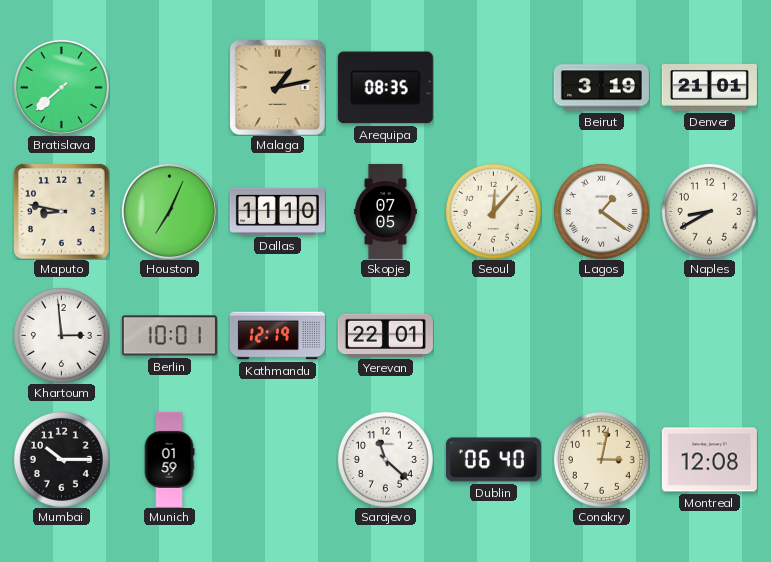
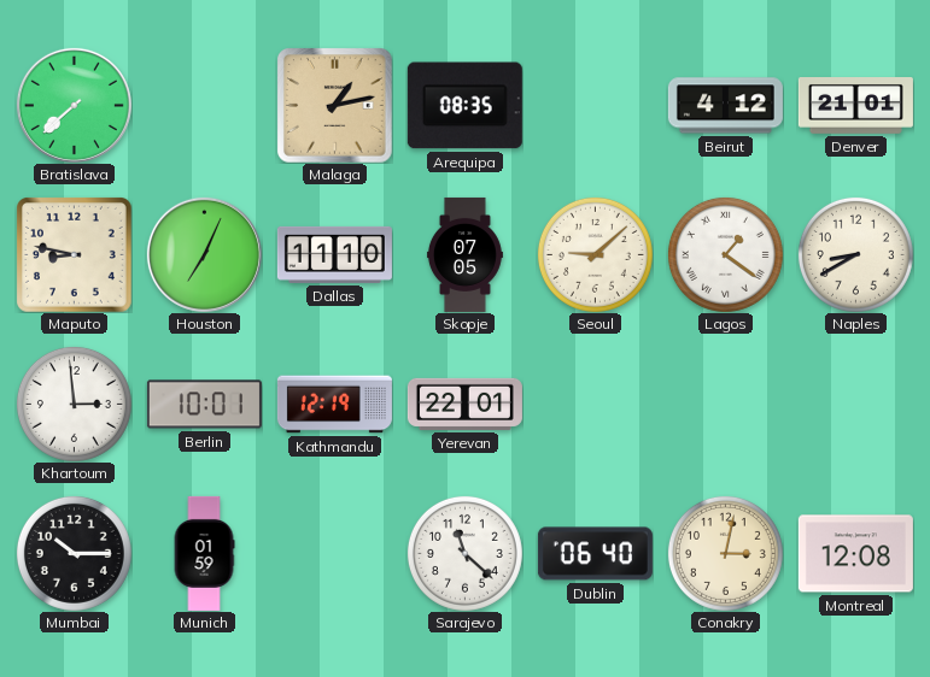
Beirut: 3:19 -> 4:12
Seoul: 12:07 -> 9:08
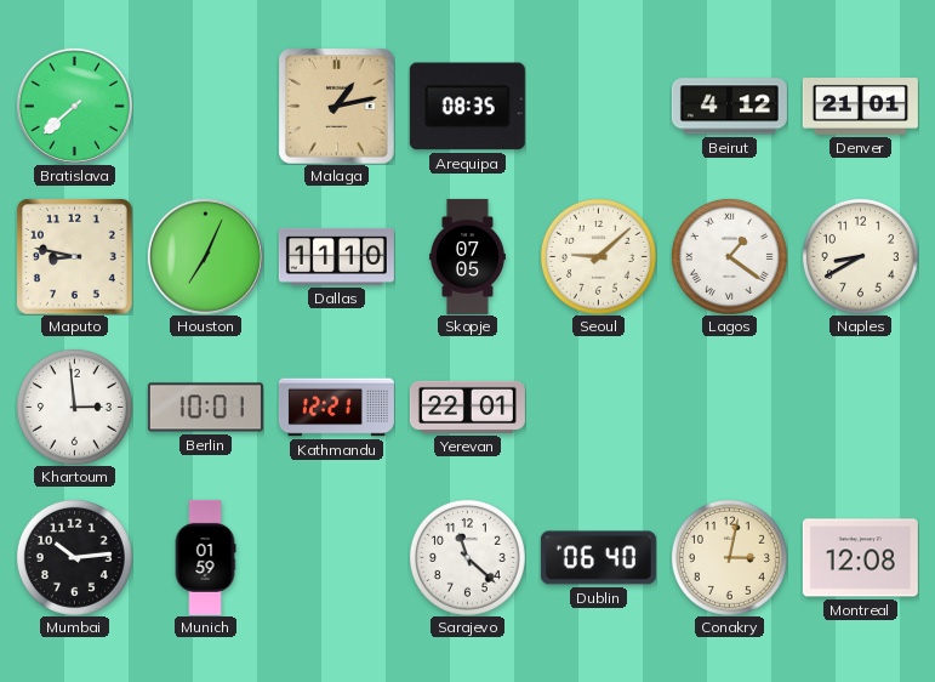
Kathmandu: 12:19 -> 12:21
Mumbai: 10:15 -> 10:14
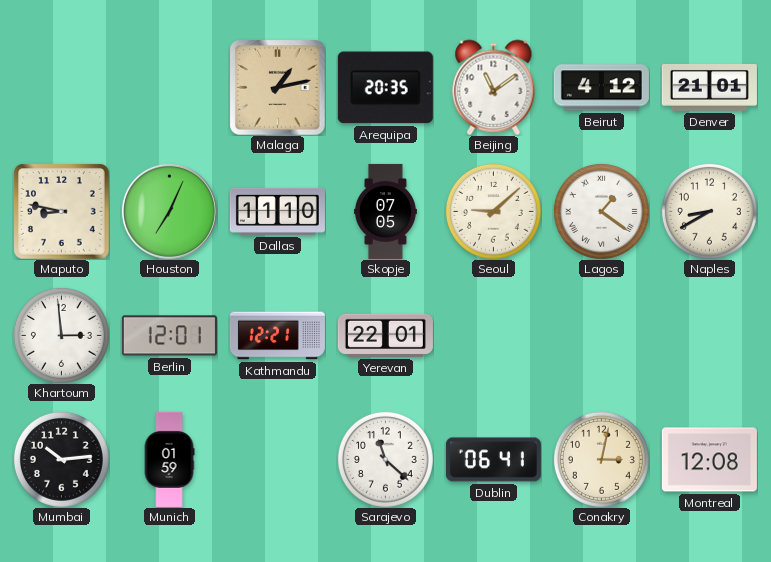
Bratislava: 7:38 -> none
Arequipa: 08:35 -> 20:35
Beijing: none -> 11:09
Berlin: 10:01 -> 12:01
Dublin: 06:40 -> 06:41
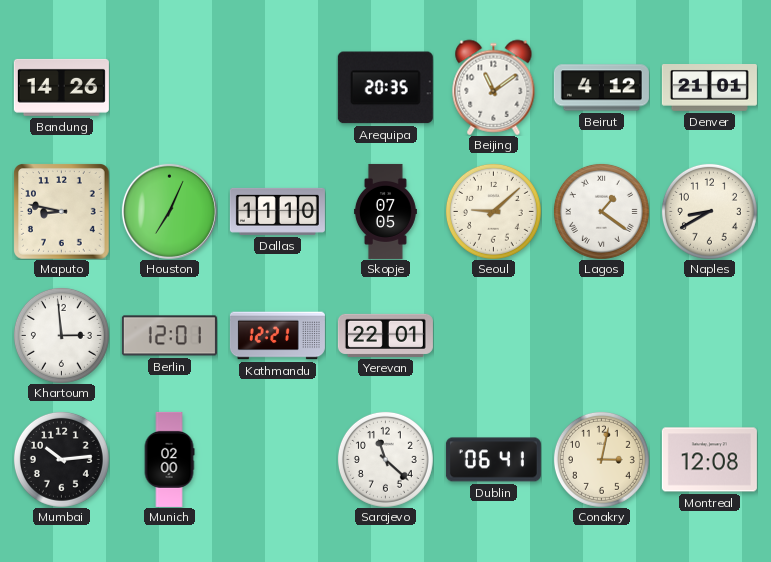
Bandung: none -> 14:26
Malaga: 1:13 -> none
Munich: 01:59 -> 02:00
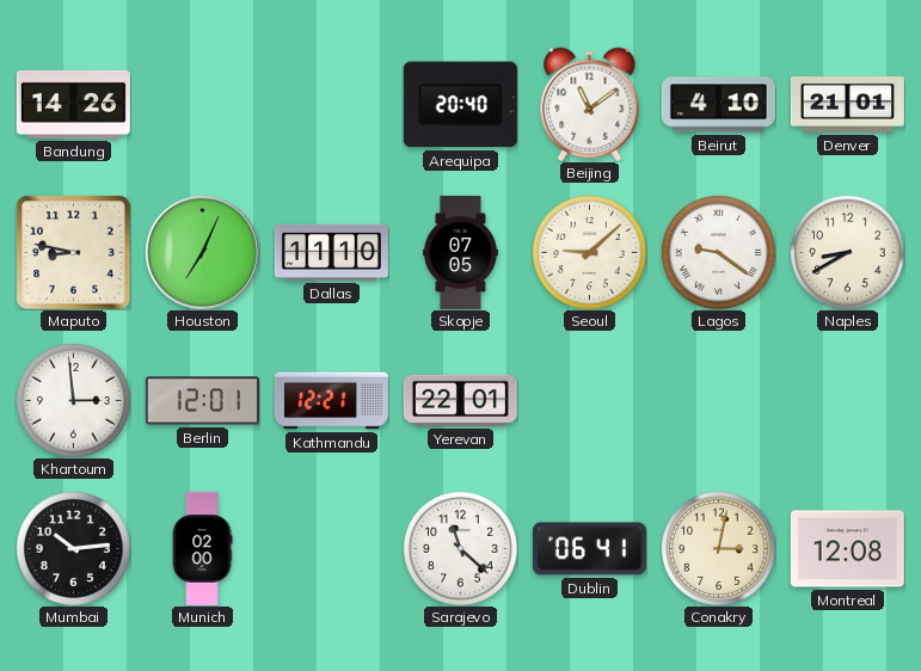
Arequipa: 20:35 -> 20:40
Beirut: 4:12 -> 4:10
Lagos: 1:21 -> 9:21
